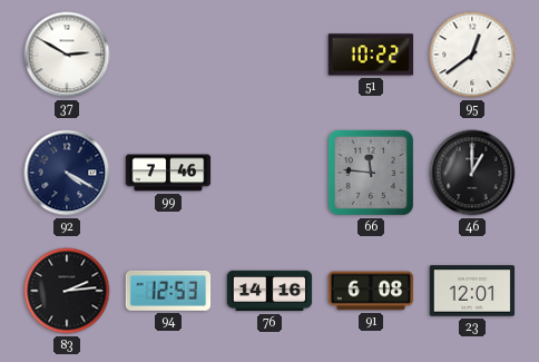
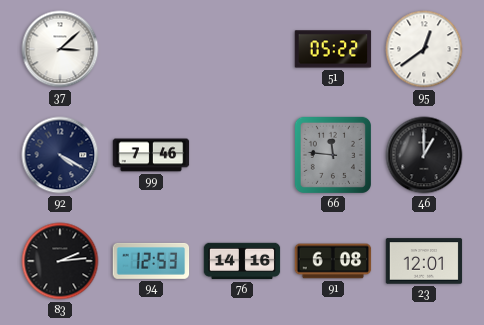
37: 2:50 -> 3:08
51: 10:22 -> 05:22
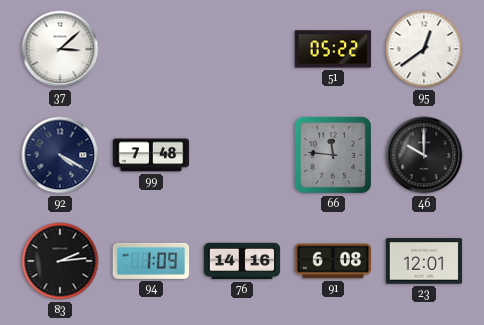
99: 7:46 -> 7:48
46: 1:00 -> 10:00
94: 12:53 -> 1:09
